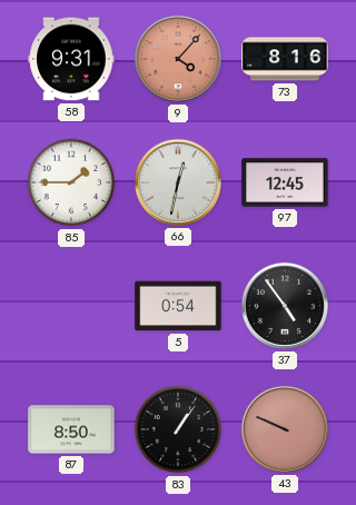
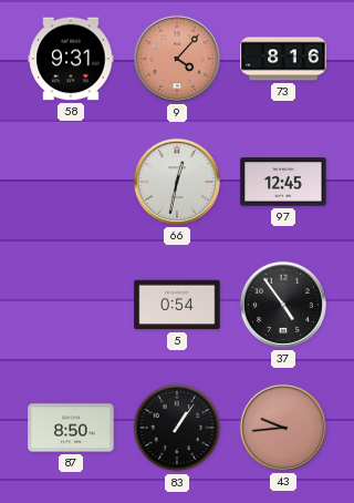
85: 1:45 -> none
43: 9:49 -> 9:44
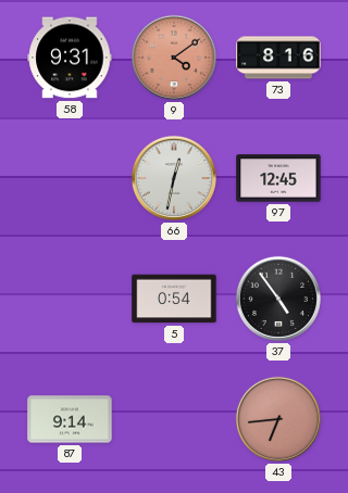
9: 4:07 -> 4:09
87: 8:50 -> 9:14
83: 1:06 -> none
43: 9:44 -> 6:44
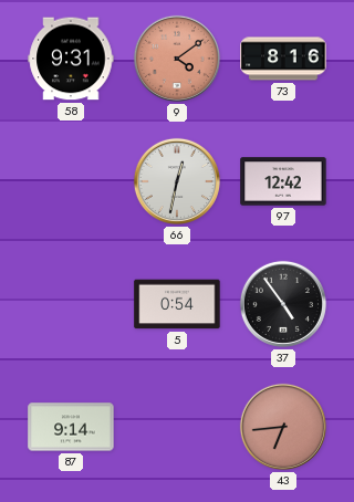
97: 12:45 -> 12:42
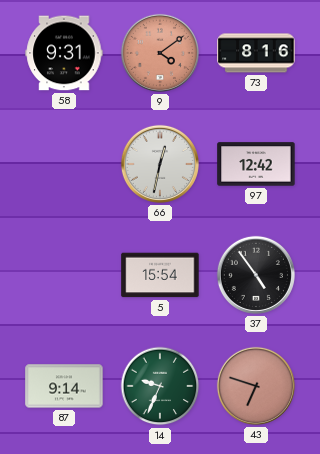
5: 0:54 -> 15:54
14: none -> 9:34
43: 6:44 -> 6:48
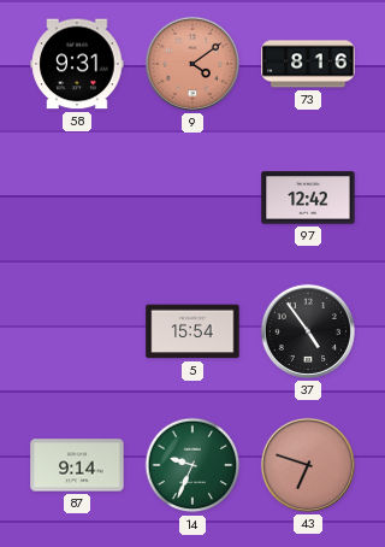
66: 12:32 -> none
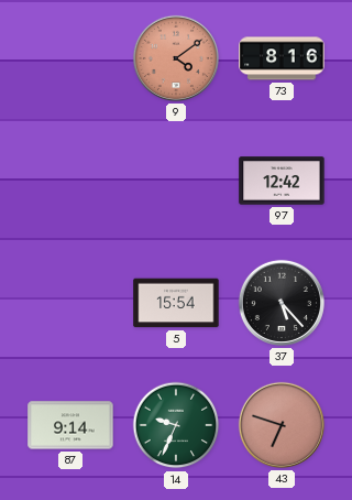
58: 9:31 -> none
37: 4:54 -> 5:23
